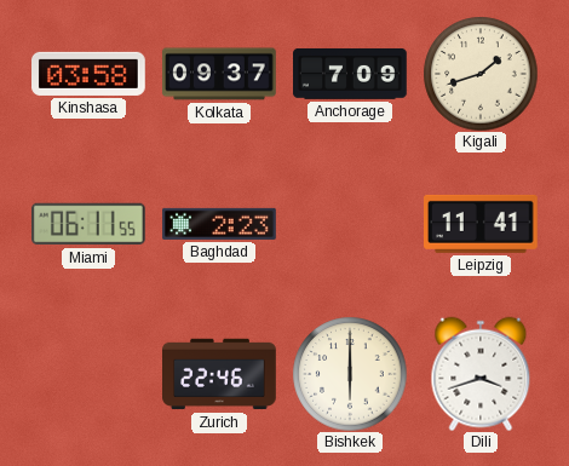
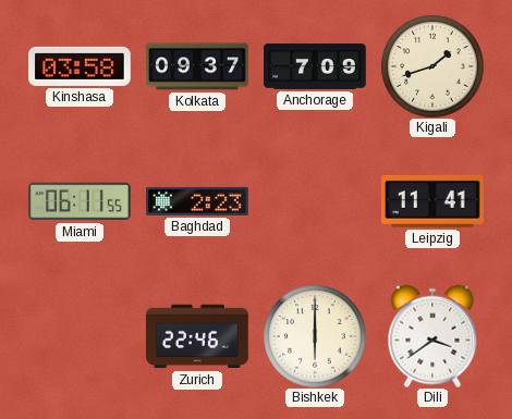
Dili: 3:42 -> 3:39
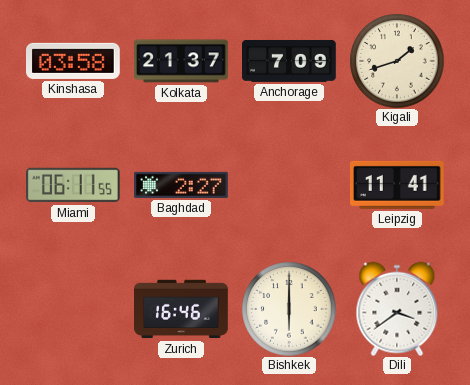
Kolkata: 09:37 -> 21:37
Baghdad: 2:23 -> 2:27
Zurich: 22:46 -> 16:46
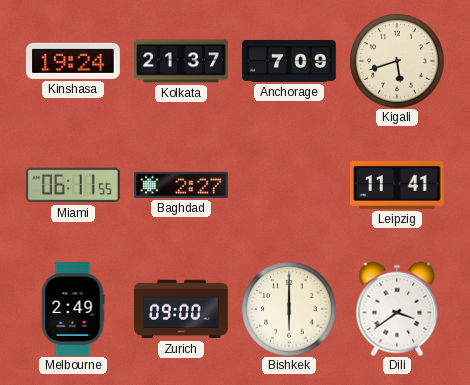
Kinshasa: 03:58 -> 19:24
Kigali: 1:42 -> 5:42
Melbourne: none -> 2:49
Zurich: 16:46 -> 09:00
